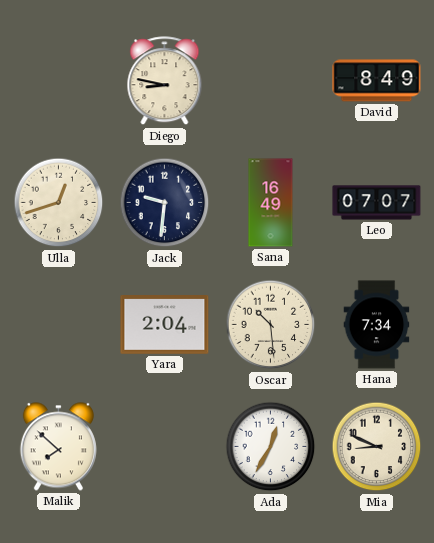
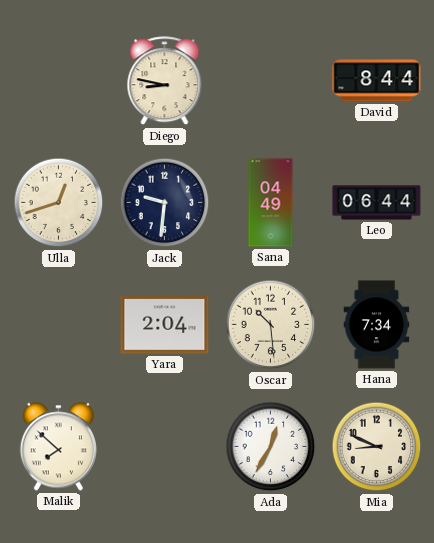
David: 8:49 -> 8:44
Sana: 16:49 -> 04:49
Leo: 07:07 -> 06:44
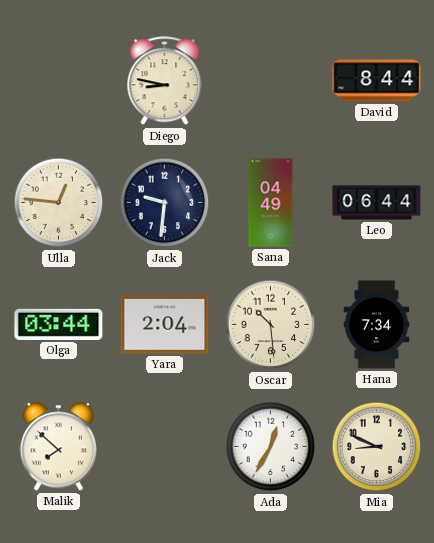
Ulla: 12:42 -> 12:46
Olga: none -> 03:44
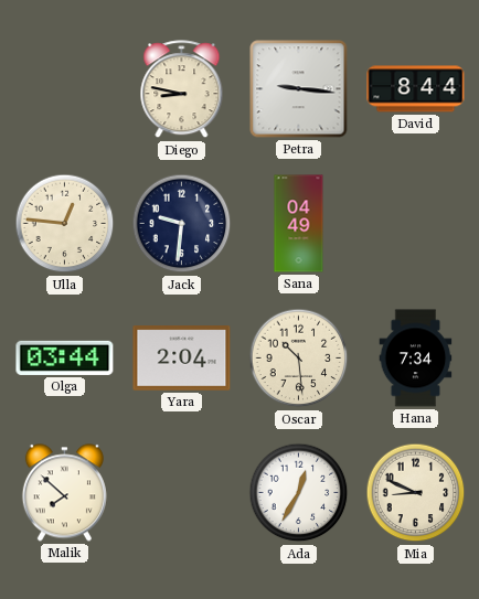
Petra: none -> 9:16
Leo: 06:44 -> none
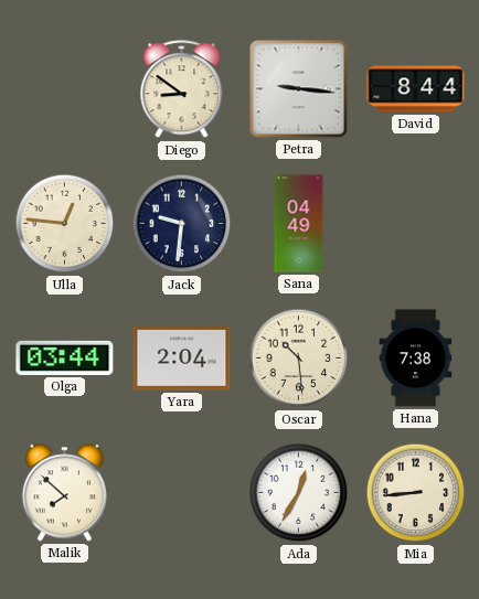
Diego: 8:47 -> 8:51
Hana: 7:34 -> 7:38
Mia: 8:49 -> 8:44
